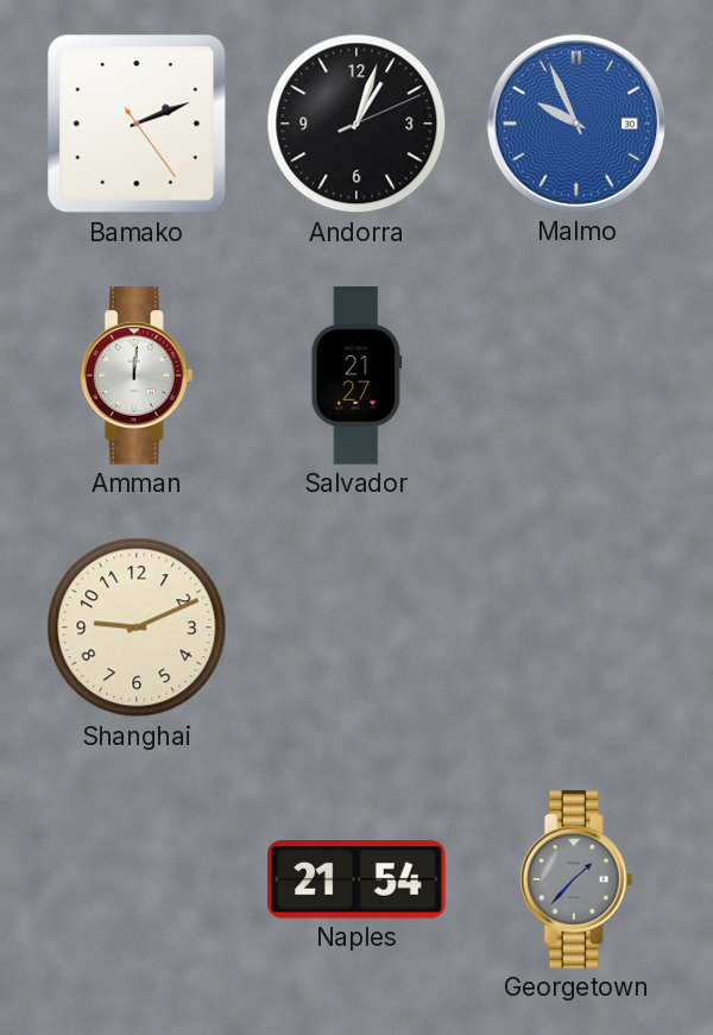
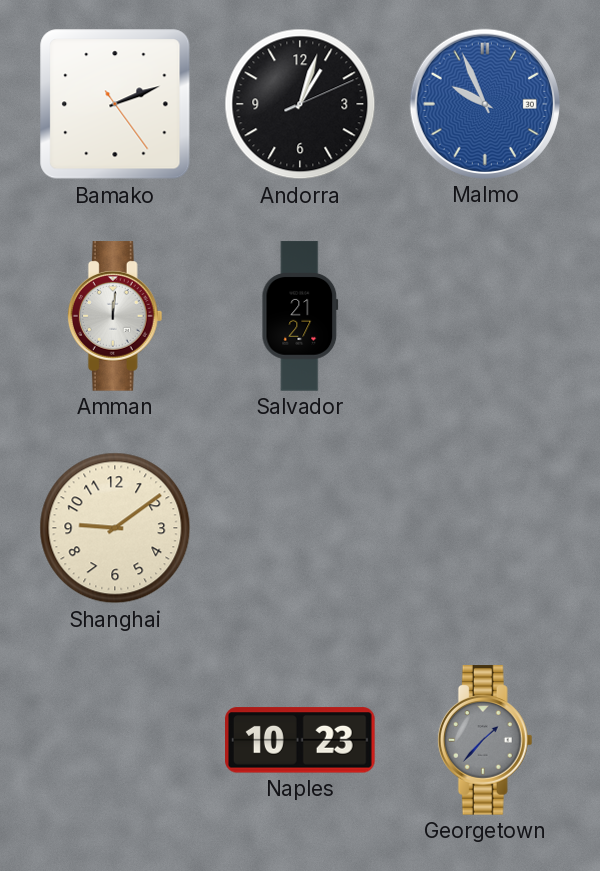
Shanghai: 9:11 -> 9:09
Naples: 21:54 -> 10:23
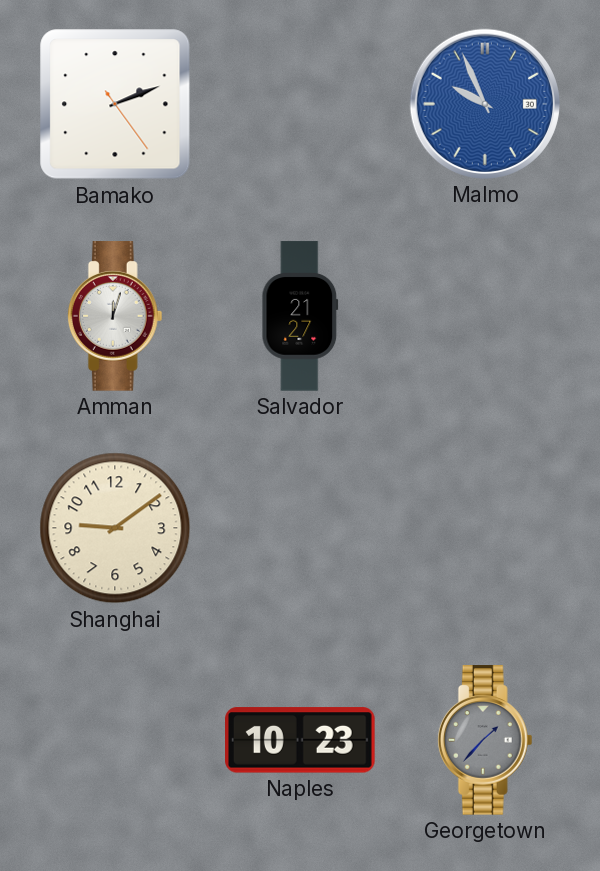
Andorra: 1:03 -> none
Amman: 12:01 -> 12:03
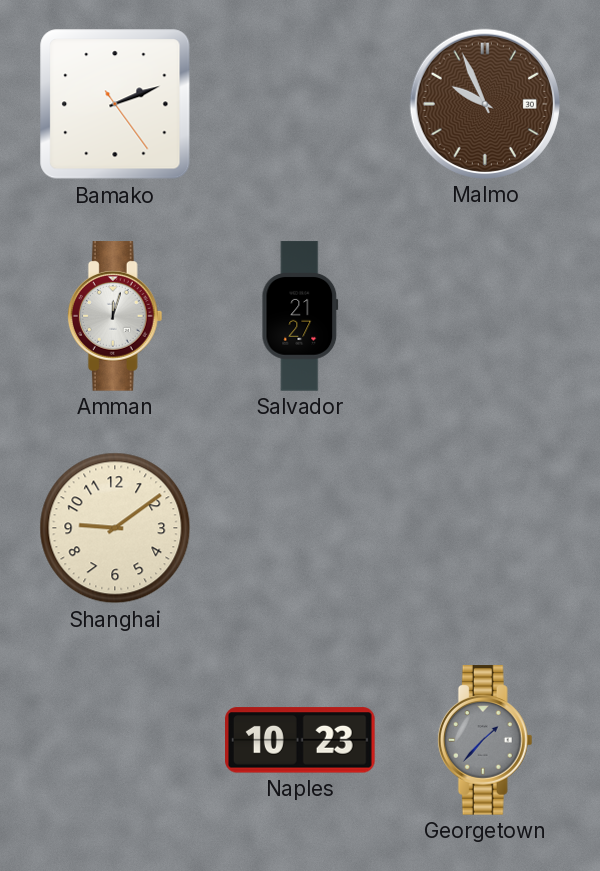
Malmo dial: blue -> brown
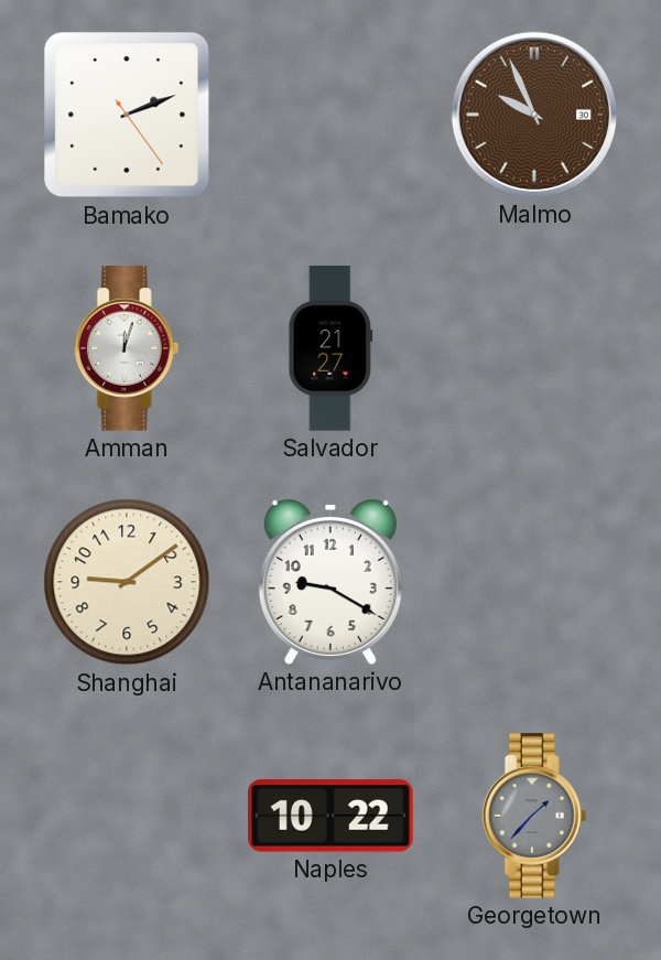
Antananarivo: none -> 9:20
Naples: 10:23 -> 10:22
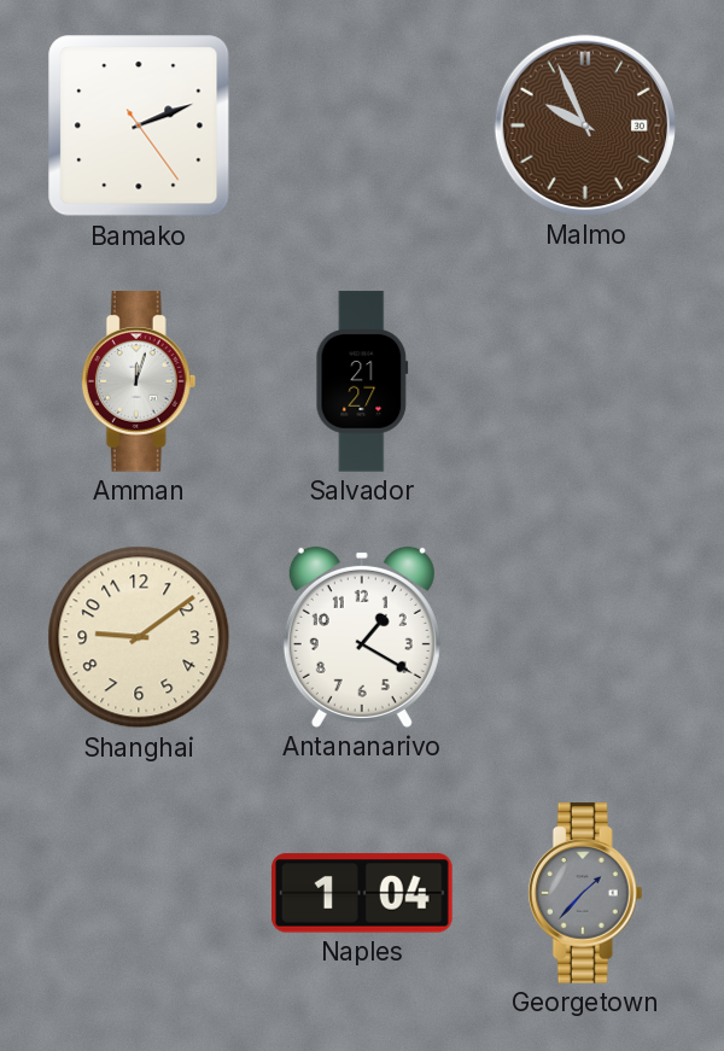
Antananarivo: 9:20 -> 1:20
Naples: 10:22 -> 1:04
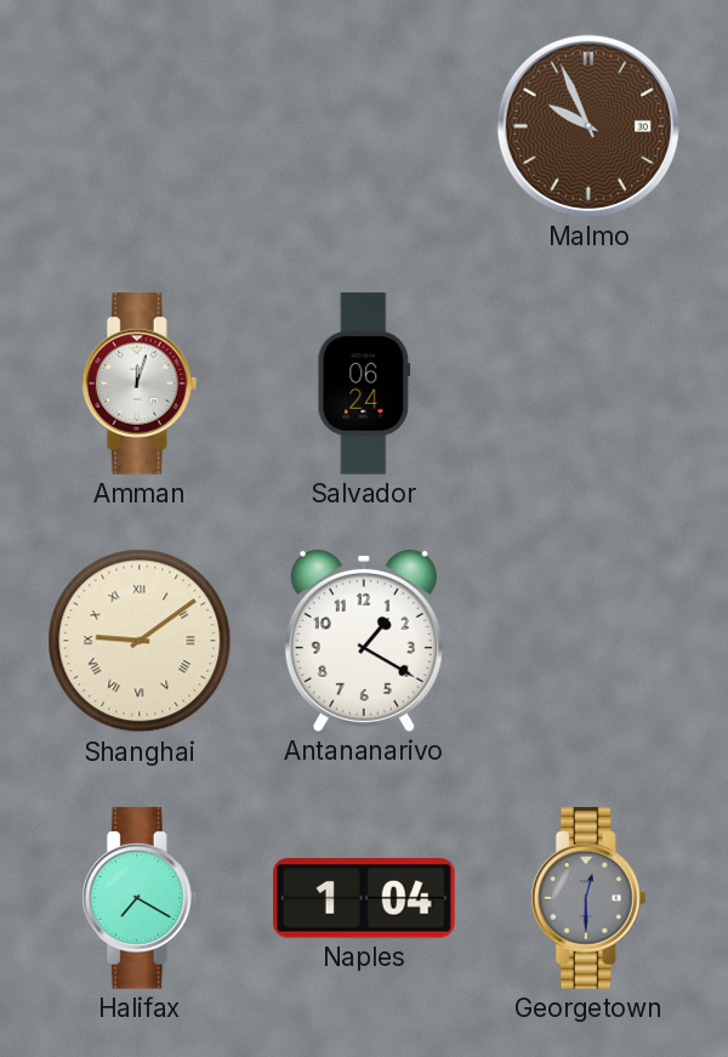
Bamako: 2:11 -> none
Salvador: 21:27 -> 06:24
Shanghai numerals: Arabic -> Roman
Halifax: none -> 7:20
Georgetown: 1:37 -> 12:30
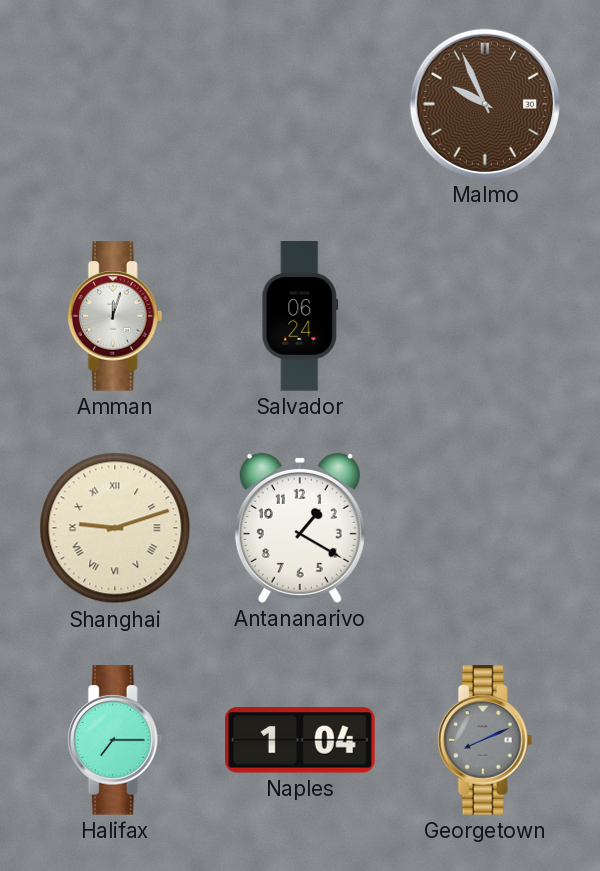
Shanghai: 9:09 -> 9:12
Halifax: 7:20 -> 7:15
Georgetown: 12:30 -> 8:11
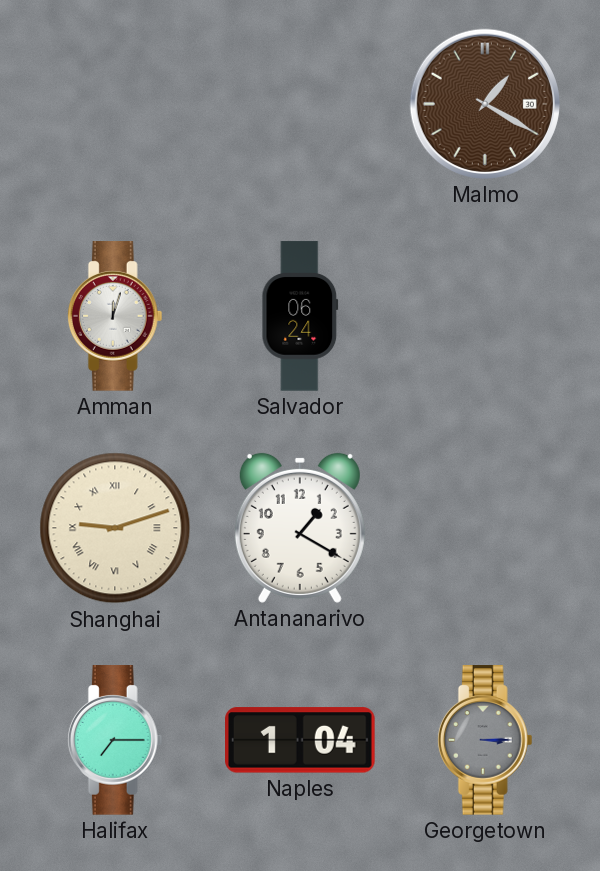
Malmo: 9:56 -> 1:20
Georgetown: 8:11 -> 3:15
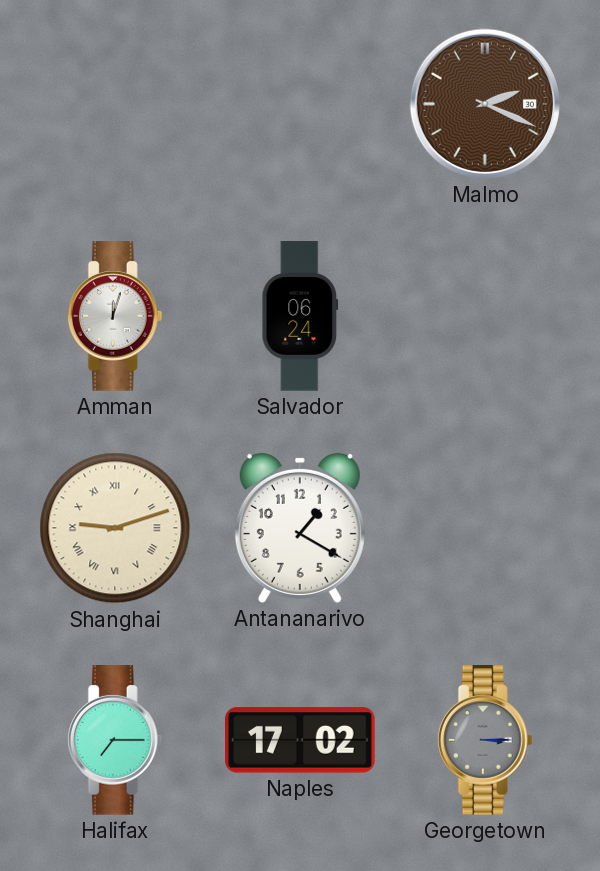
Malmo: 1:20 -> 2:19
Naples: 1:04 -> 17:02
